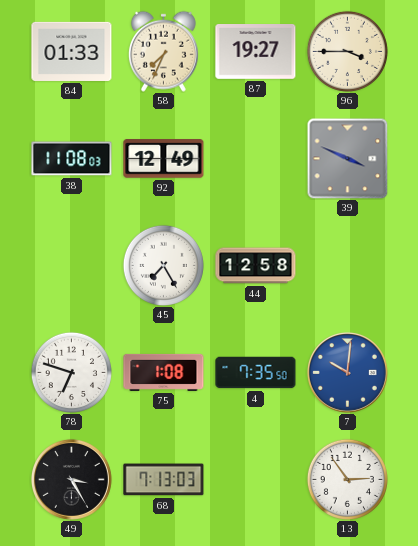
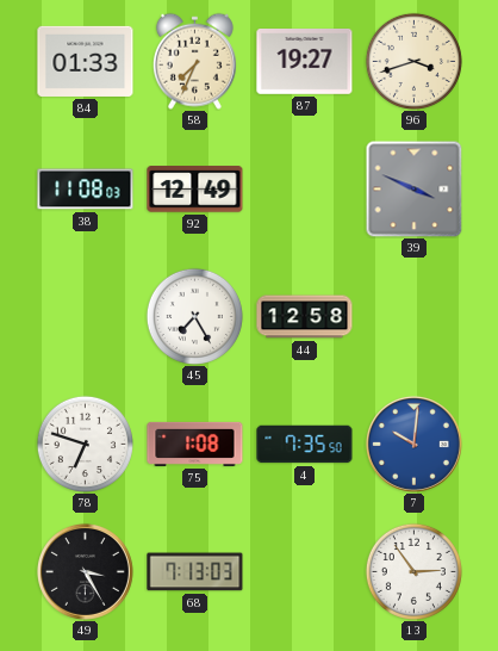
96: 3:45 -> 3:42
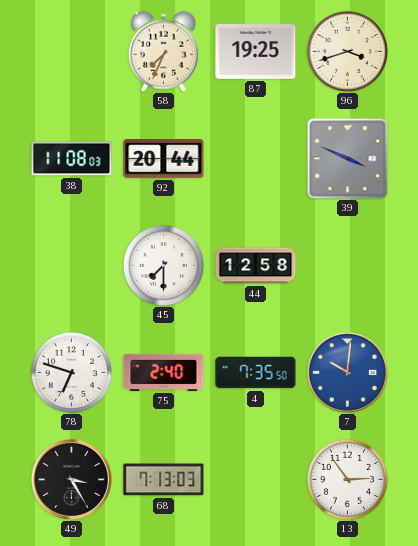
84: 01:33 -> none
87: 19:27 -> 19:25
92: 12:49 -> 20:44
45: 7:25 -> 7:30
75: 1:08 -> 2:40
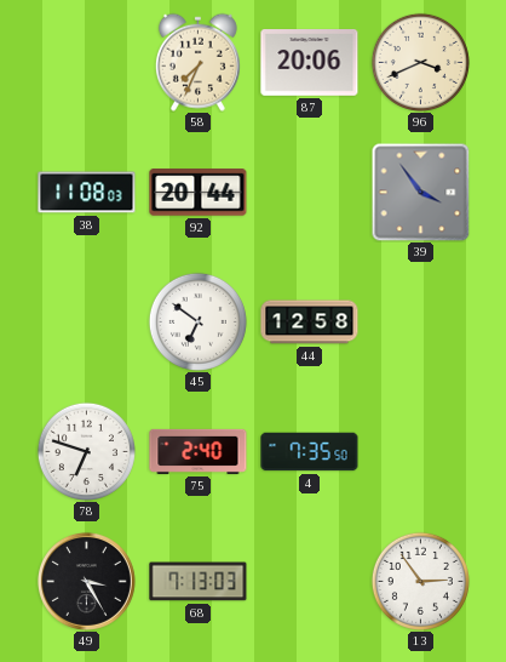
87: 19:25 -> 20:06
96: 3:42 -> 3:41
39: 3:49 -> 3:54
45: 7:30 -> 6:51
7: 10:01 -> none
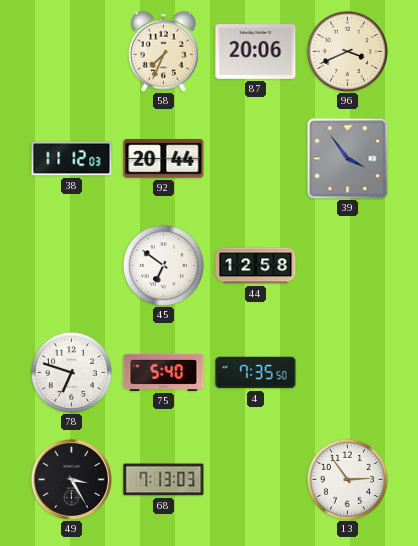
38: 11:08 -> 11:12
75: 2:40 -> 5:40
